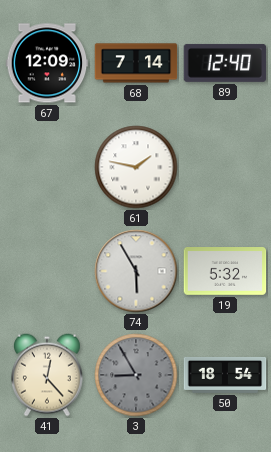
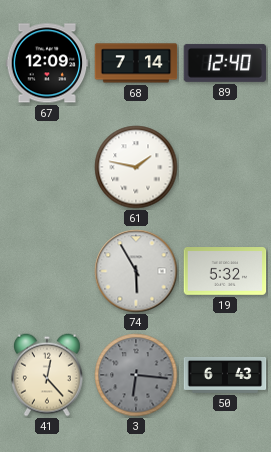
3: 8:55 -> 6:16
50: 18:54 -> 6:43
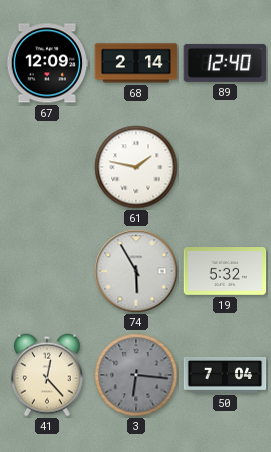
68: 7:14 -> 2:14
50: 6:43 -> 7:04
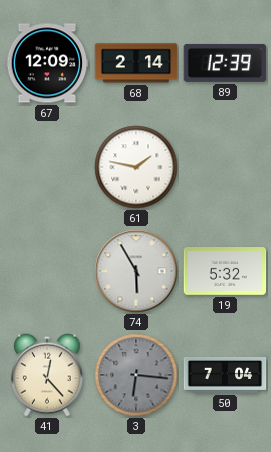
89: 12:40 -> 12:39
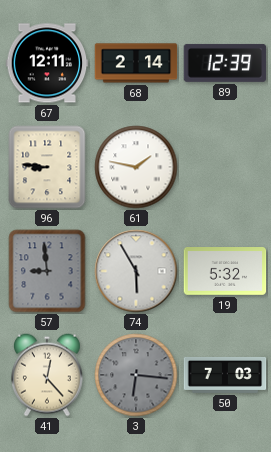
67: 12:09 -> 12:11
96: none -> 8:46
57: none -> 8:59
50: 7:04 -> 7:03
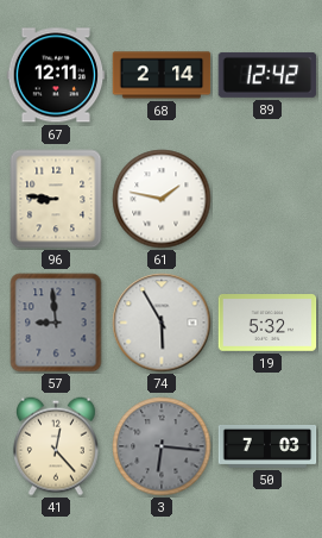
89: 12:39 -> 12:42
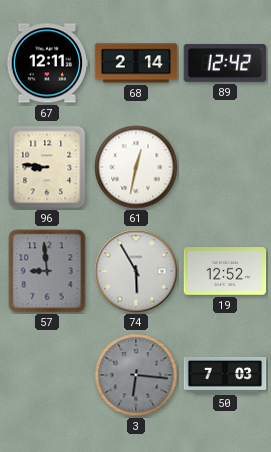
61: 1:47 -> 12:32
19: 5:32 -> 12:52
41: 12:23 -> none
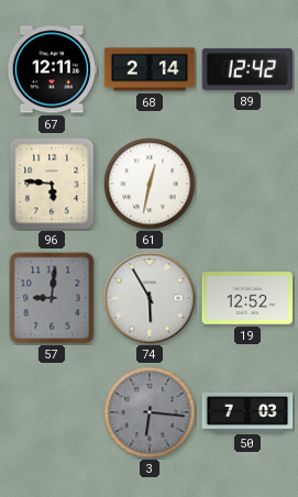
96: 8:46 -> 5:46
57: 8:59 -> 9:01
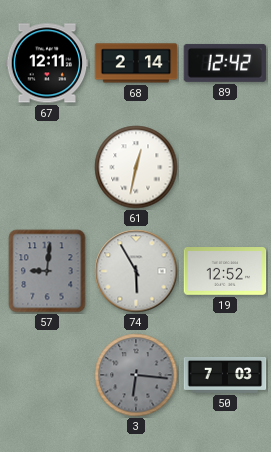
96: 5:46 -> none
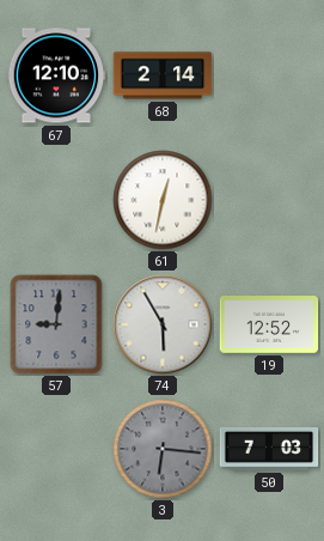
67: 12:11 -> 12:10
89: 12:42 -> none
